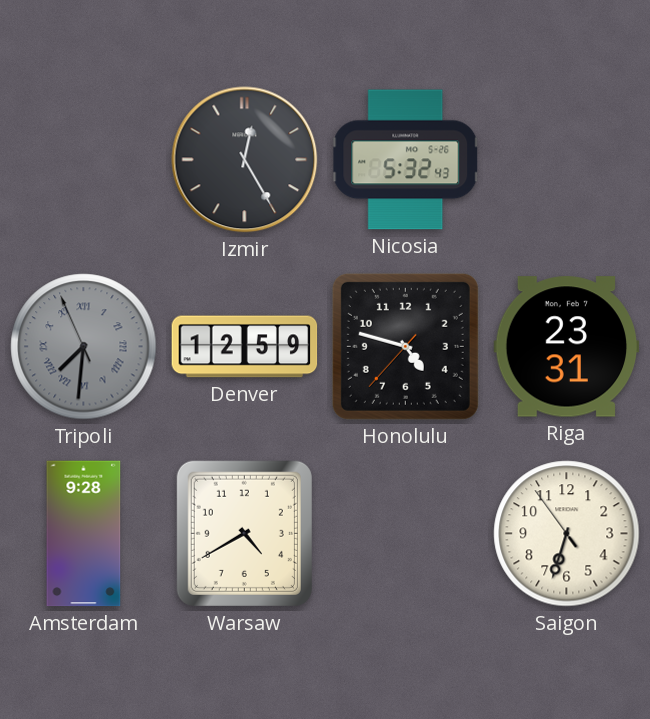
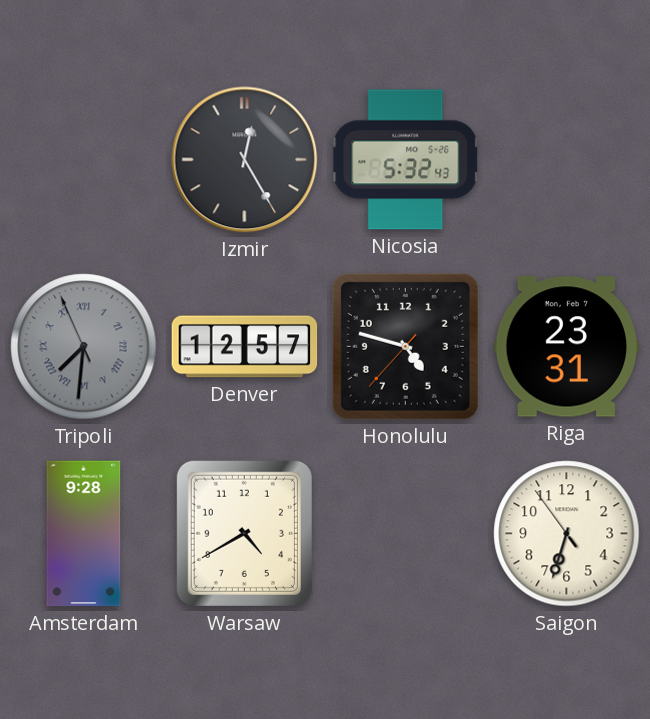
Denver: 12:59 -> 12:57
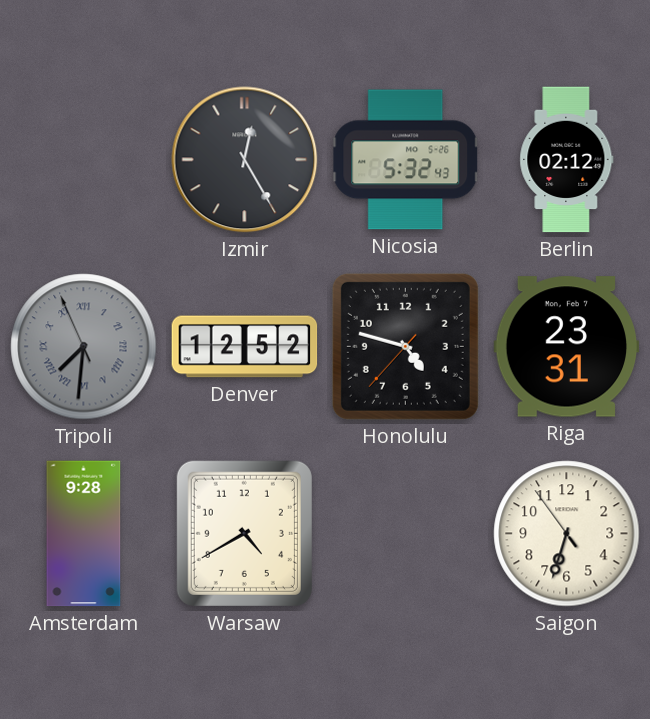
Berlin: none -> 02:12
Denver: 12:57 -> 12:52
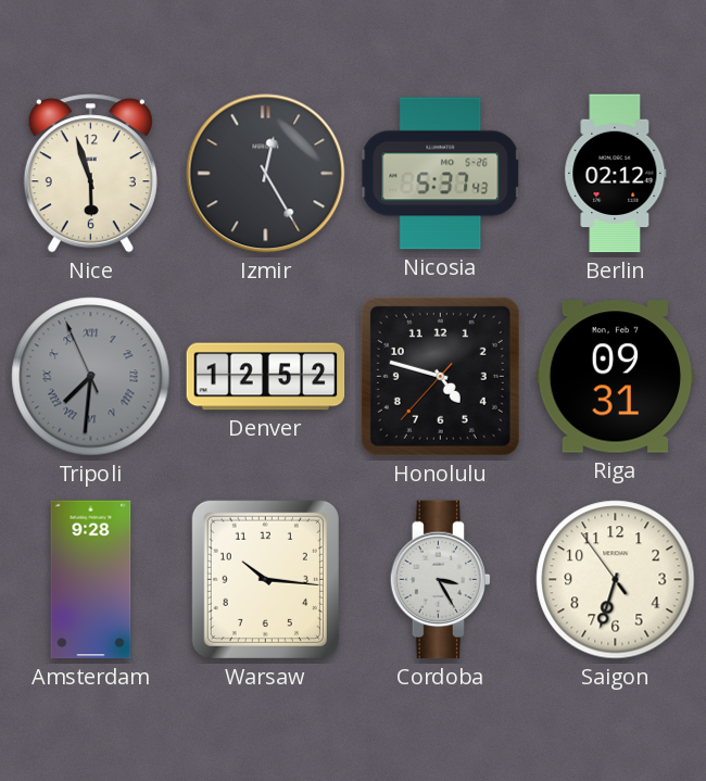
Nice: none -> 5:57
Nicosia: 5:32 -> 5:37
Riga: 23:31 -> 09:31
Warsaw: 4:40 -> 10:16
Cordoba: none -> 3:25
